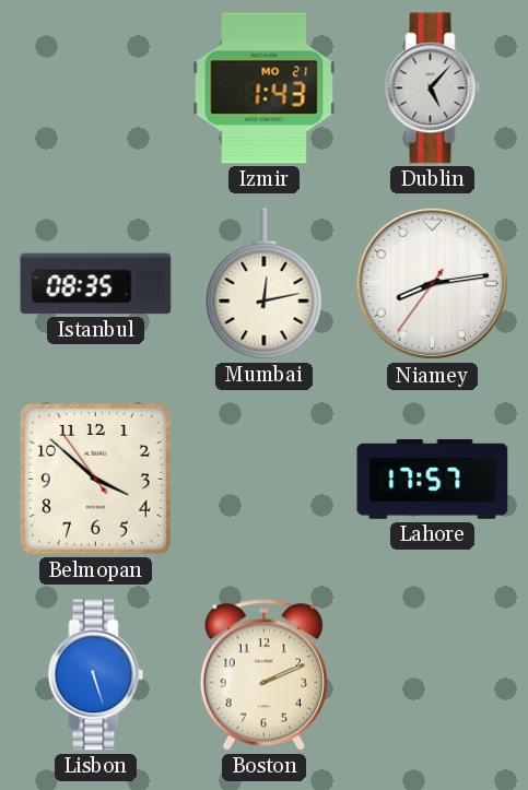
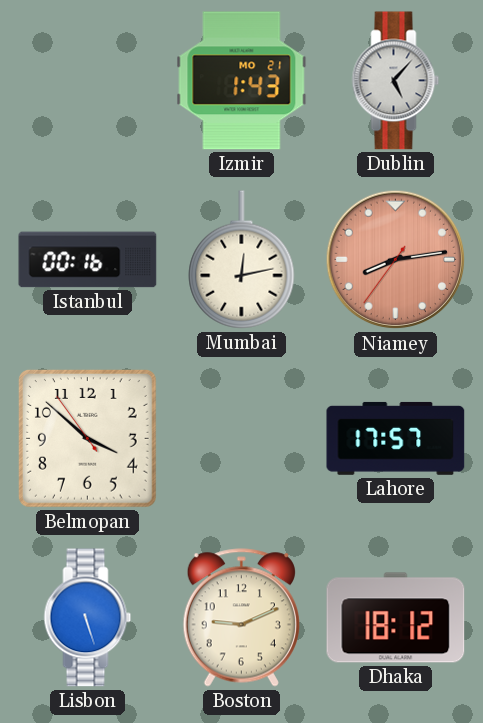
Istanbul: 08:35 -> 00:16
Niamey dial: white -> salmon
Boston: 2:11 -> 9:11
Dhaka: none -> 18:12
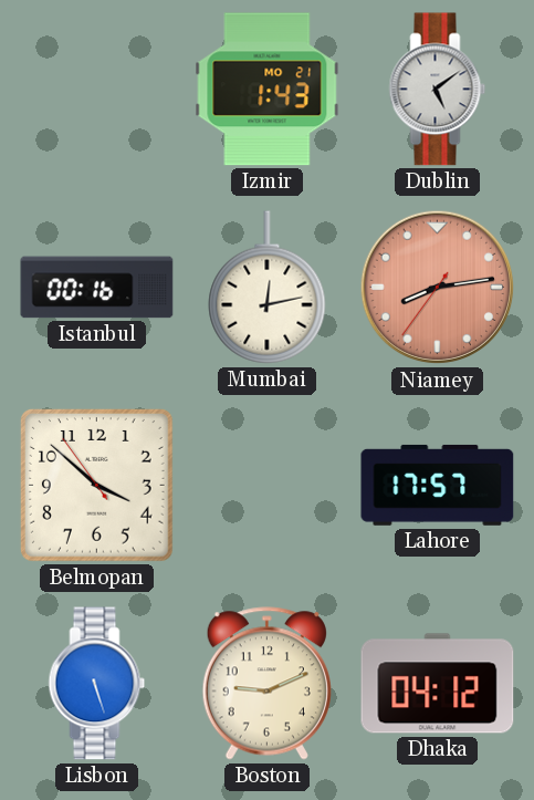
Dublin: 5:07 -> 5:09
Dhaka: 18:12 -> 04:12
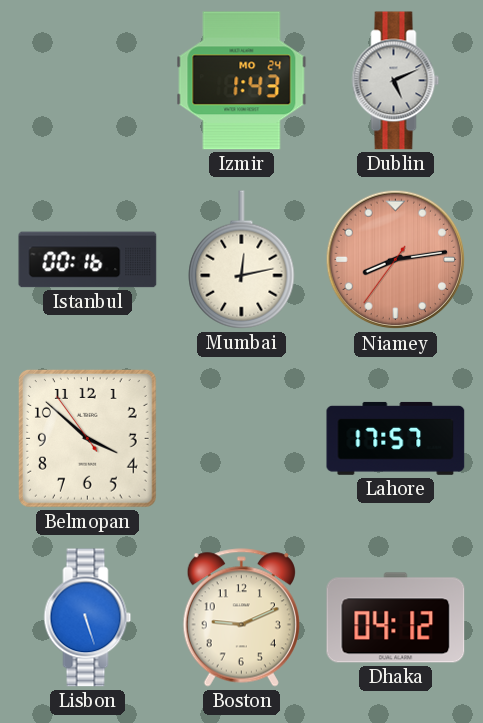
Izmir date: MO 21 -> MO 24
Dublin: 5:09 -> 5:11
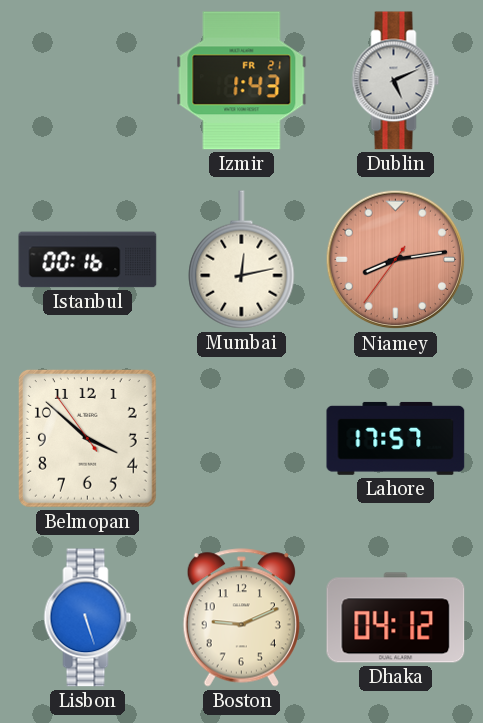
Izmir date: MO 24 -> FR 21
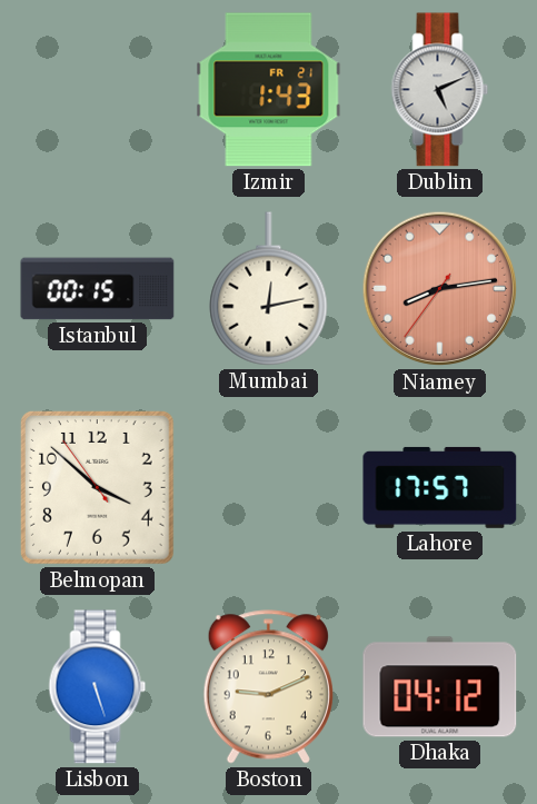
Istanbul: 00:16 -> 00:15
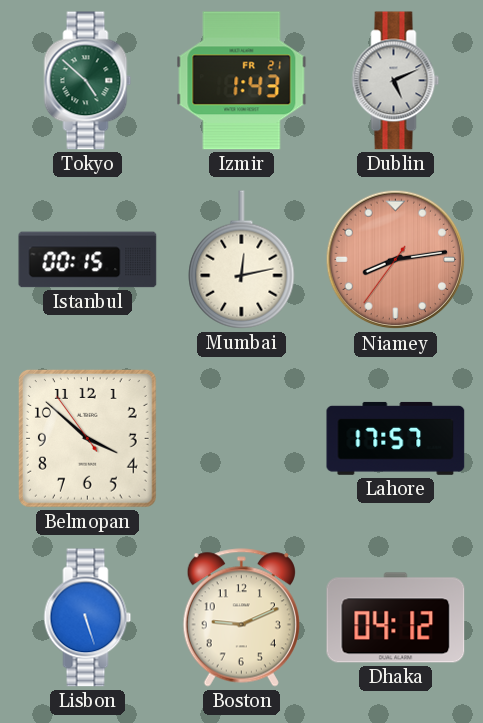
Tokyo: none -> 4:52
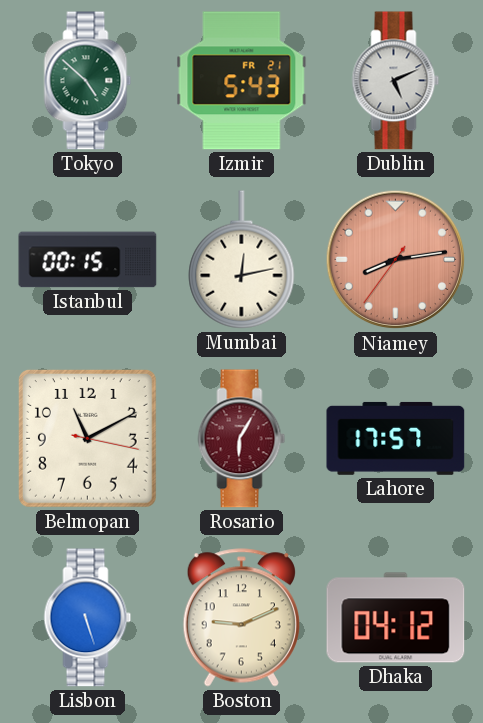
Izmir: 1:43 -> 5:43
Belmopan: 3:51 -> 11:10
Rosario: none -> 6:05
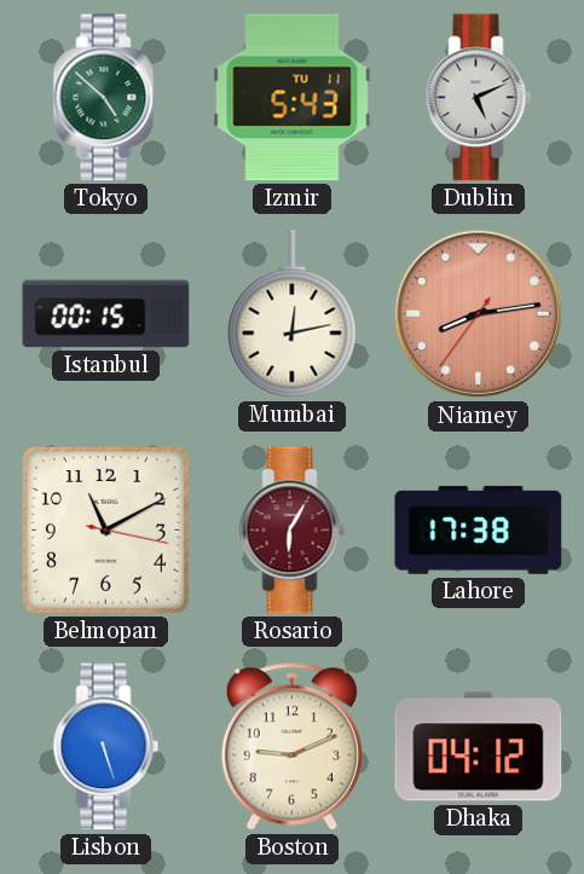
Izmir date: FR 21 -> TU 11
Lahore: 17:57 -> 17:38
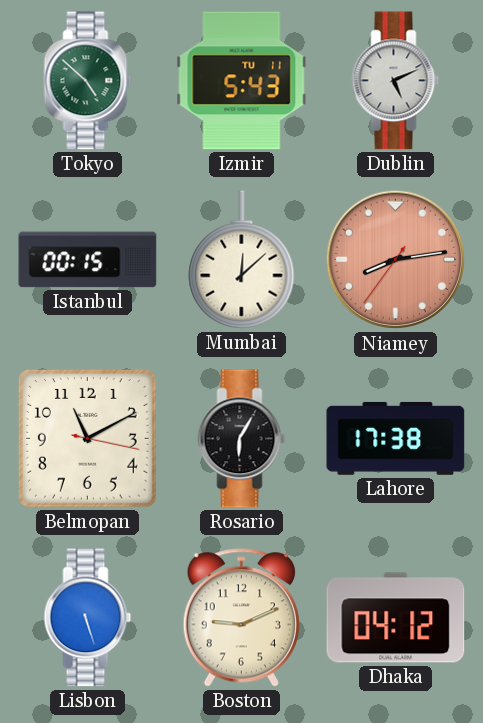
Mumbai: 12:13 -> 12:08
Rosario dial: burgundy -> black
